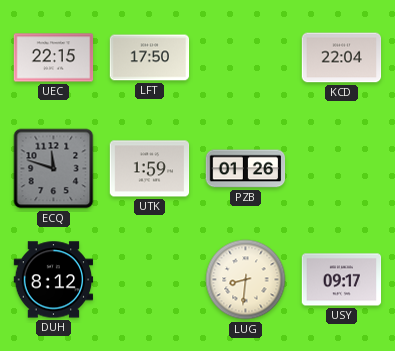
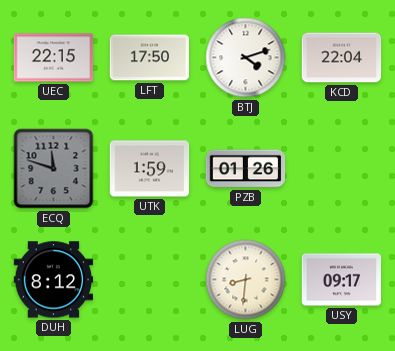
BTJ: none -> 4:12
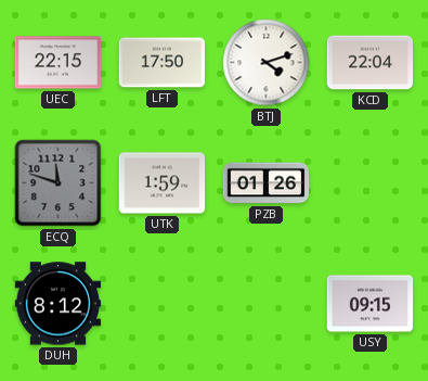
LUG: 8:31 -> none
USY: 09:17 -> 09:15
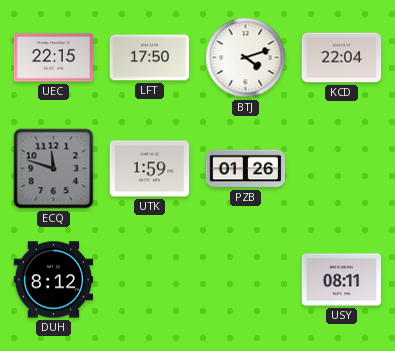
USY: 09:15 -> 08:11
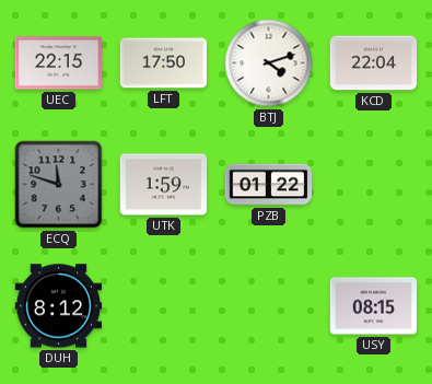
PZB: 01:26 -> 01:22
USY: 08:11 -> 08:15
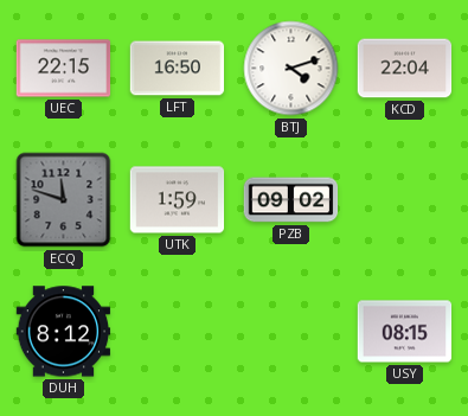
LFT: 17:50 -> 16:50
PZB: 01:22 -> 09:02
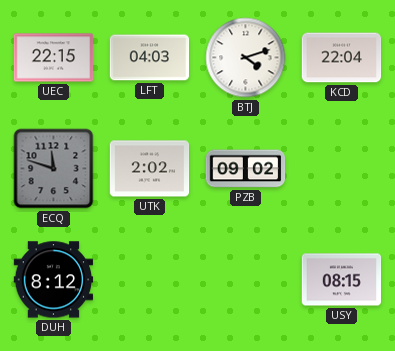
LFT: 16:50 -> 04:03
UTK: 1:59 -> 2:02
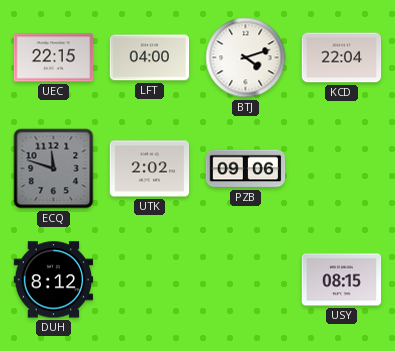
LFT: 04:03 -> 04:00
PZB: 09:02 -> 09:06
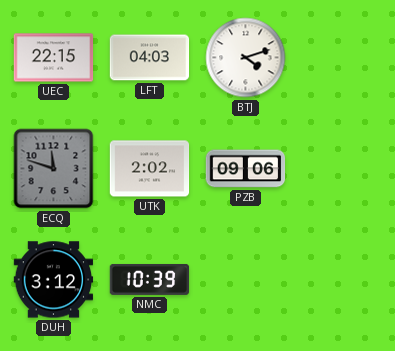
LFT: 04:00 -> 04:03
KCD: 22:04 -> none
DUH: 8:12 -> 3:12
NMC: none -> 10:39
USY: 08:15 -> none
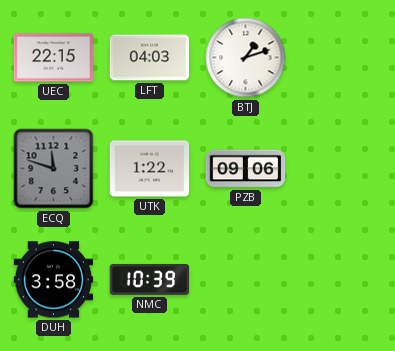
BTJ: 4:12 -> 1:12
UTK: 2:02 -> 1:22
DUH: 3:12 -> 3:58
